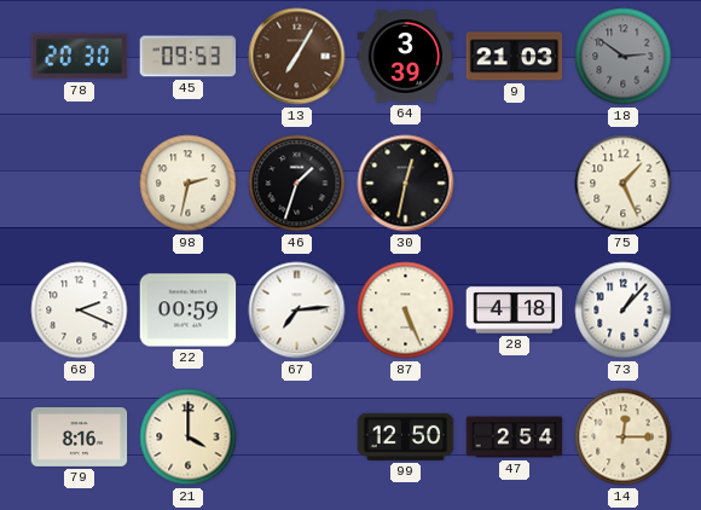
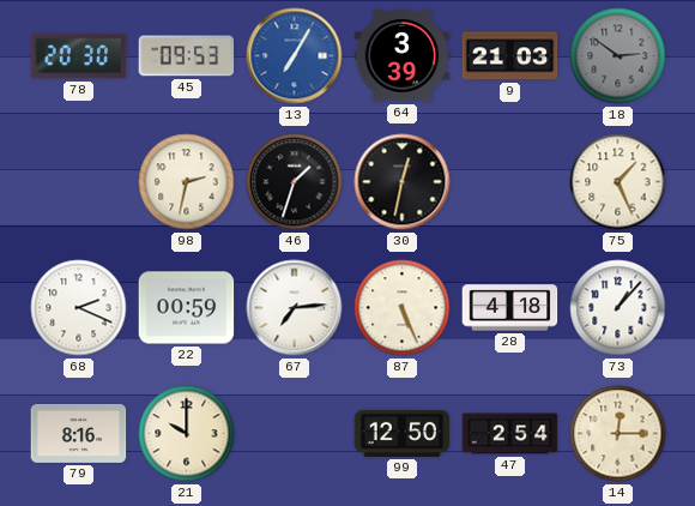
13 dial: brown -> blue
21: 4:00 -> 10:00
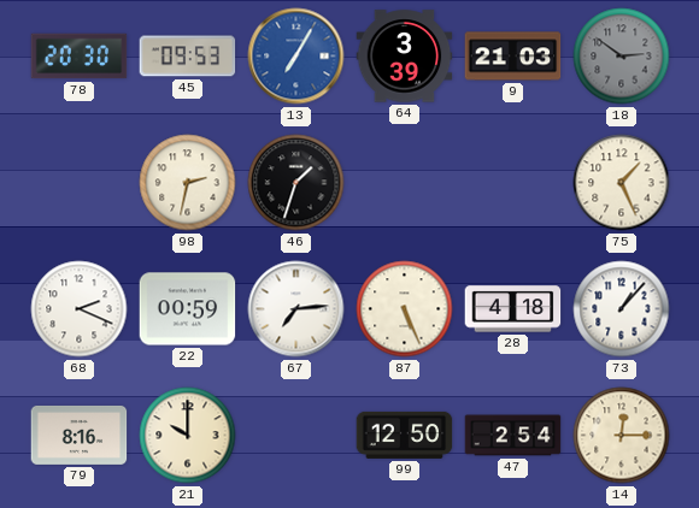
30: 12:32 -> none
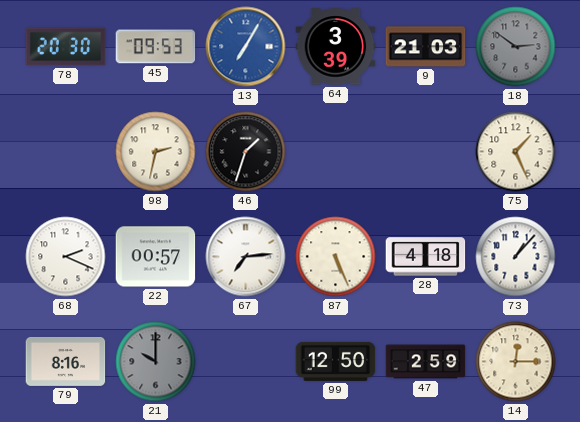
22: 00:59 -> 00:57
21 dial: cream -> grey
47: 2:54 -> 2:59
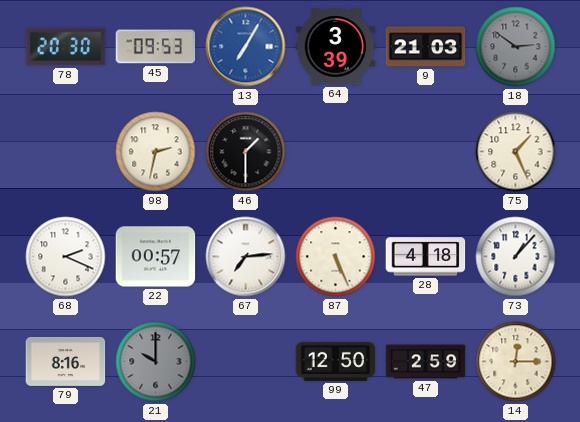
46: 1:33 -> 1:30
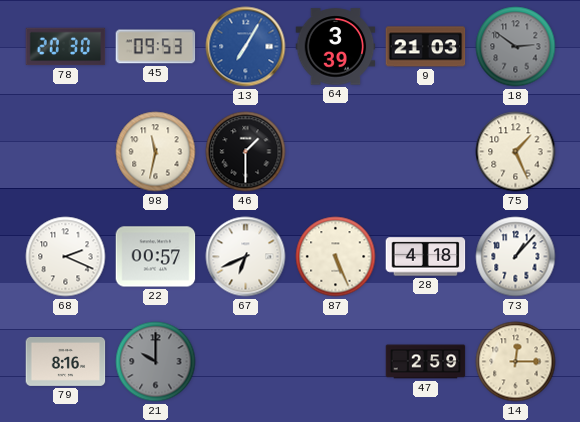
98: 2:32 -> 11:32
67: 7:14 -> 6:41
99: 12:50 -> none
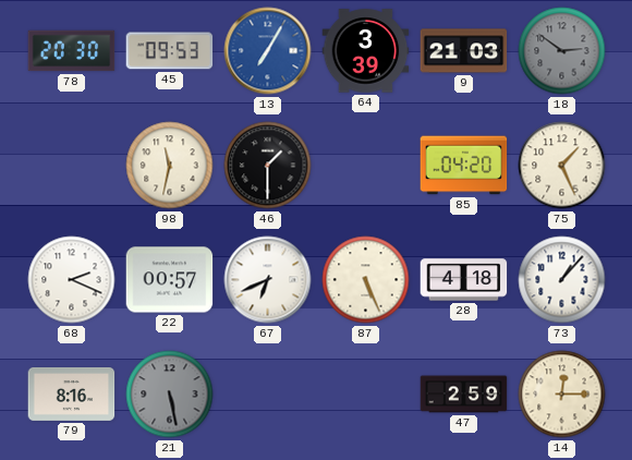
85: none -> 04:20
21: 10:00 -> 5:28
